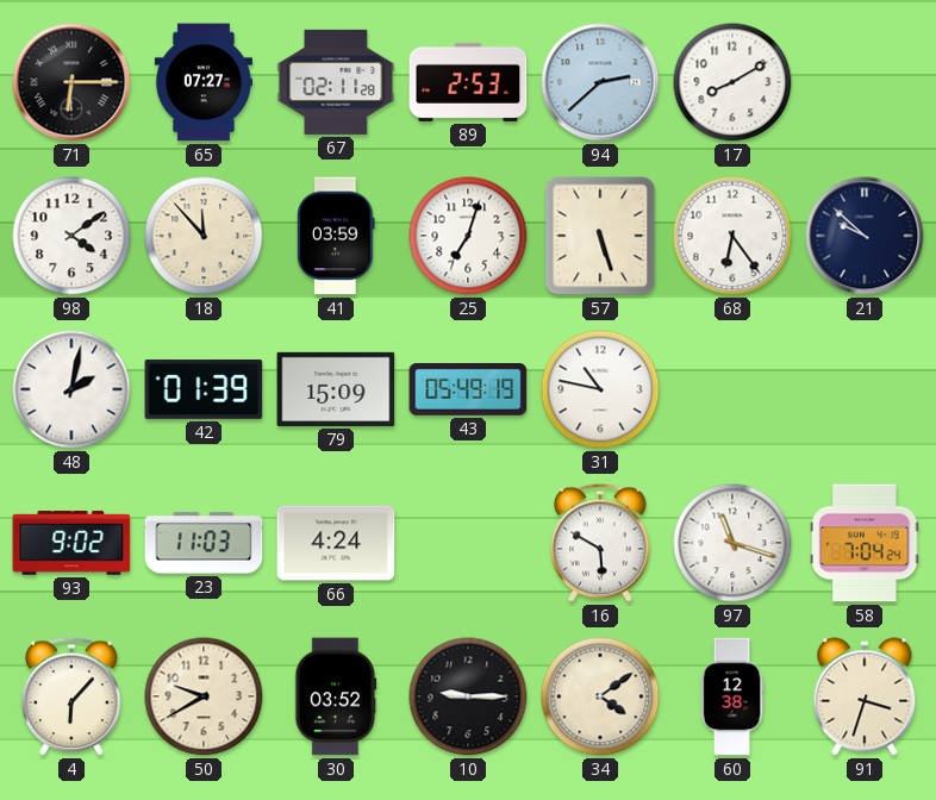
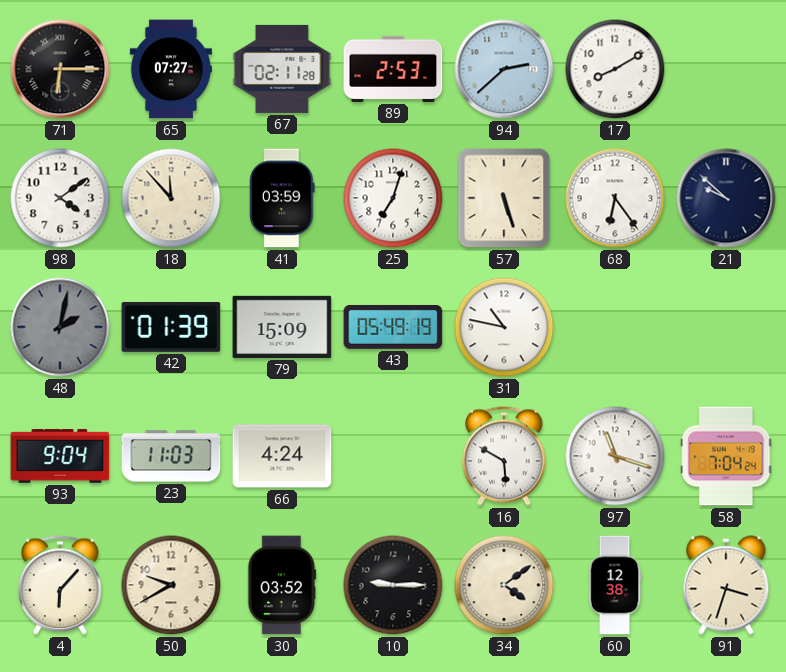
48 dial: white -> grey
93: 9:02 -> 9:04
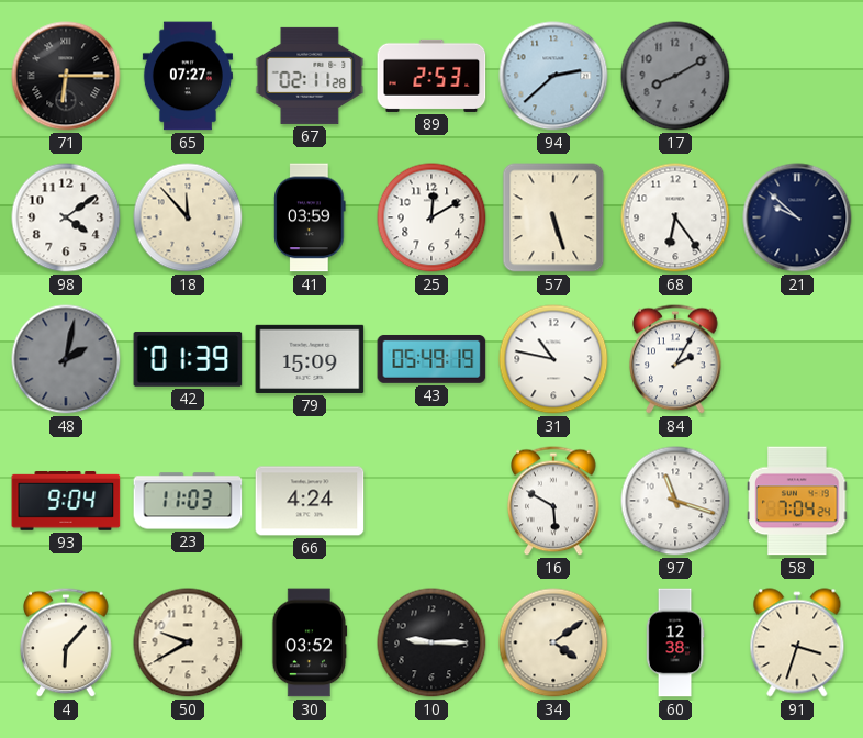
17 dial: white -> grey
25: 7:03 -> 12:10
84: none -> 2:05
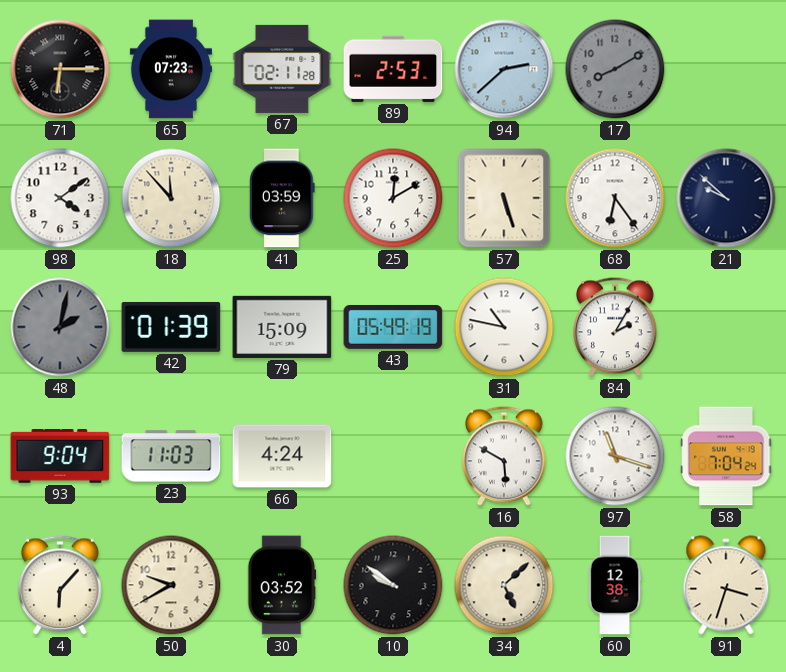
65: 07:27 -> 07:23
10: 9:15 -> 9:51
34: 4:09 -> 5:08
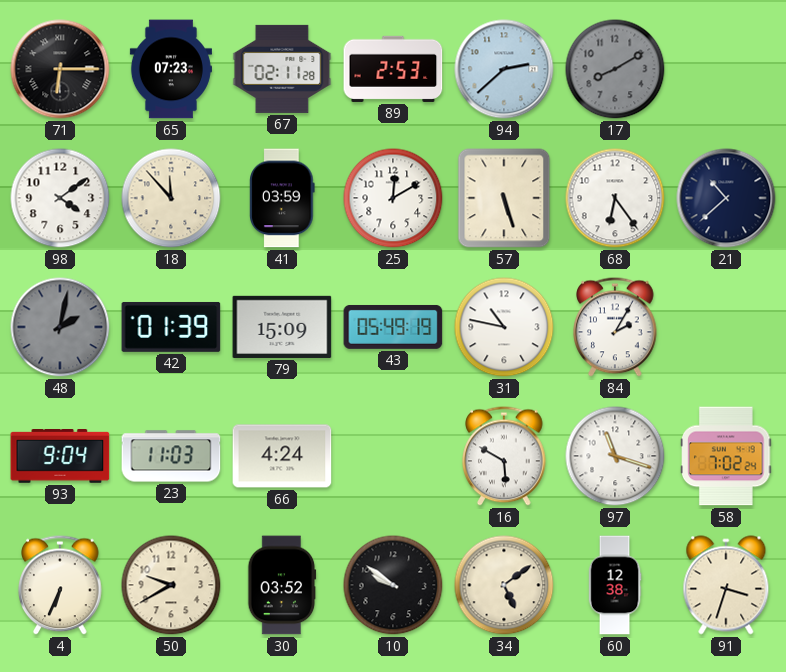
21: 9:52 -> 10:38
58: 7:04 -> 7:02
4: 6:07 -> 6:34
34: 5:08 -> 5:09
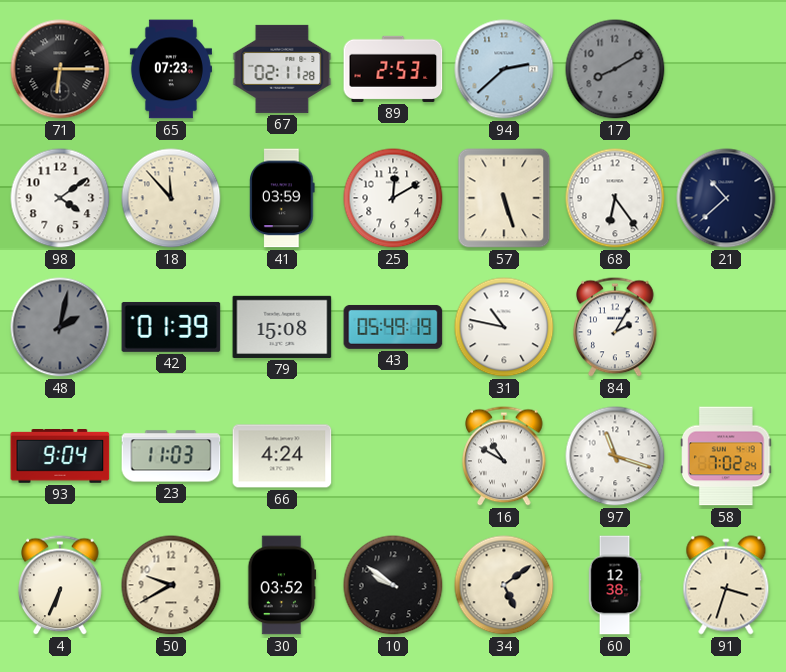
79: 15:09 -> 15:08
16: 5:50 -> 10:50
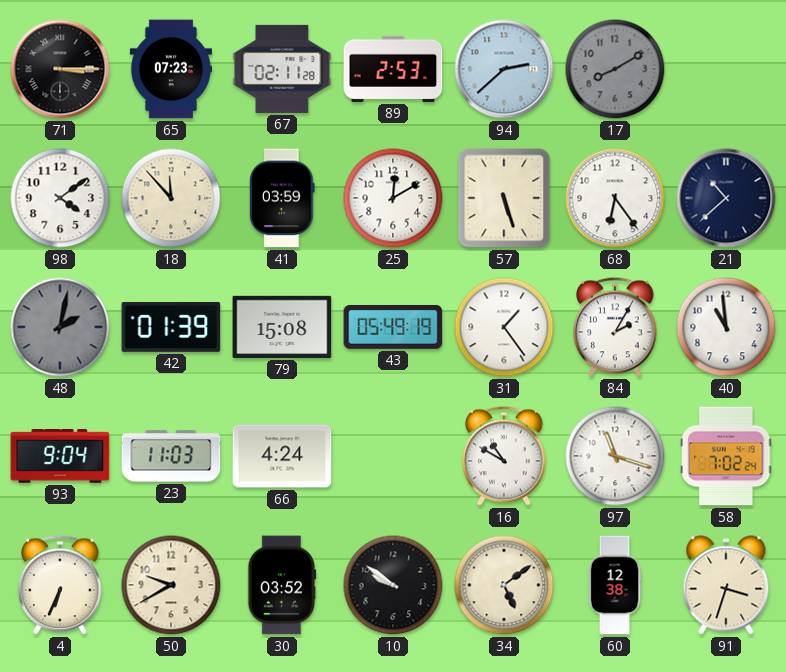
71: 6:15 -> 3:15
31: 10:47 -> 1:24
40: none -> 10:59
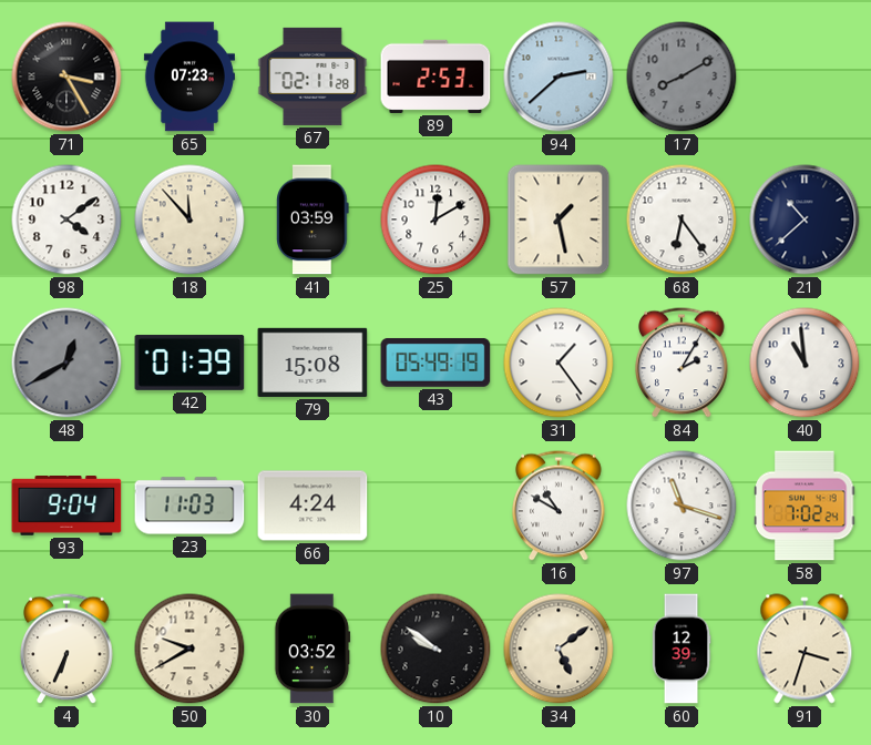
71: 3:15 -> 3:25
57: 5:27 -> 1:28
48: 2:02 -> 12:40
60: 12:38 -> 12:39
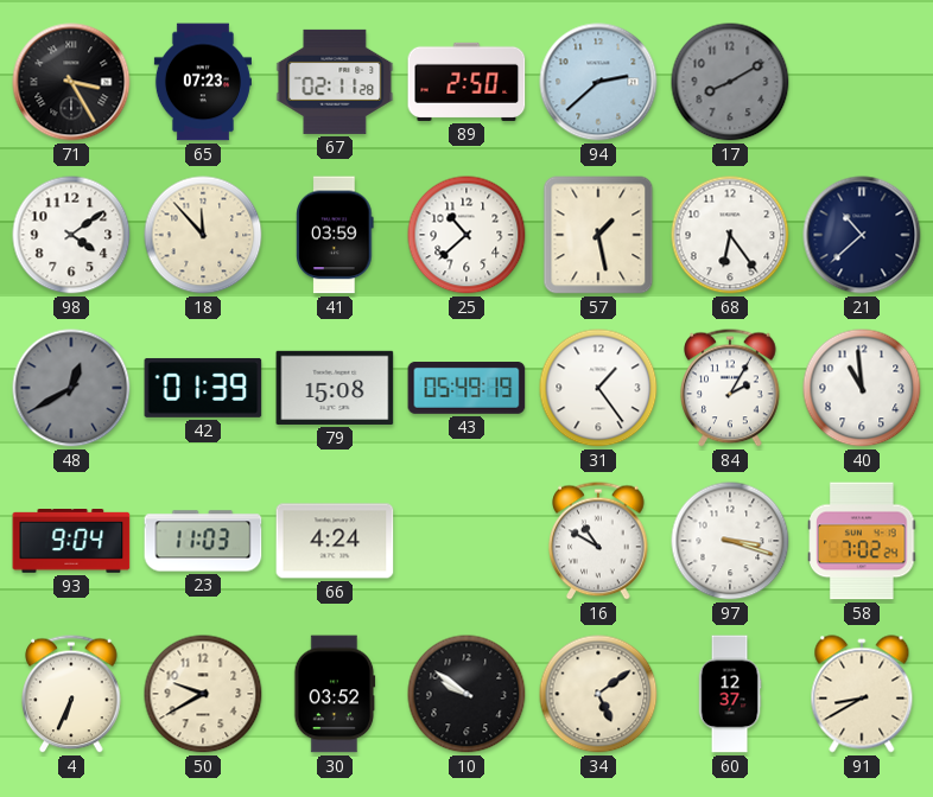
89: 2:53 -> 2:50
25: 12:10 -> 10:38
97: 11:18 -> 3:18
60: 12:39 -> 12:37
91: 3:33 -> 8:40
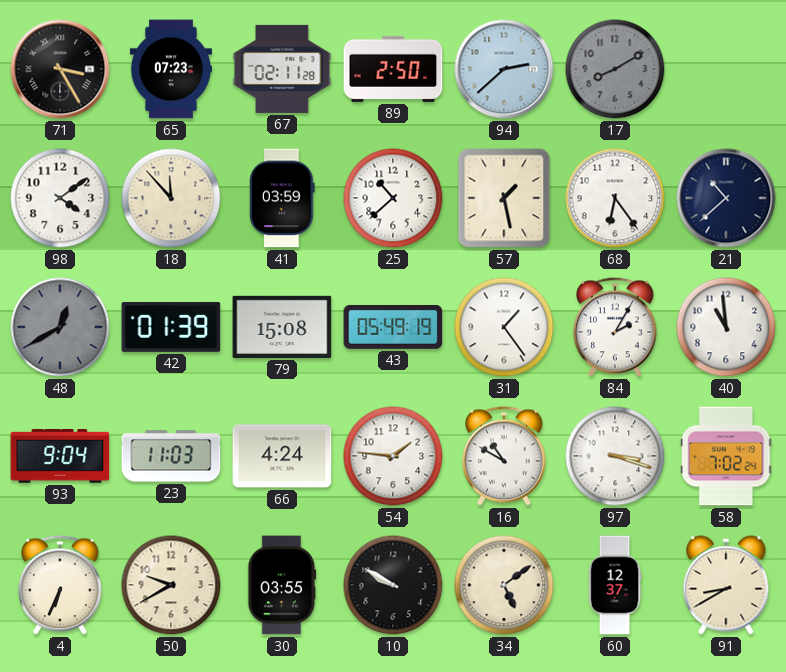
54: none -> 1:46
30: 03:52 -> 03:55
10: 9:51 -> 9:50
